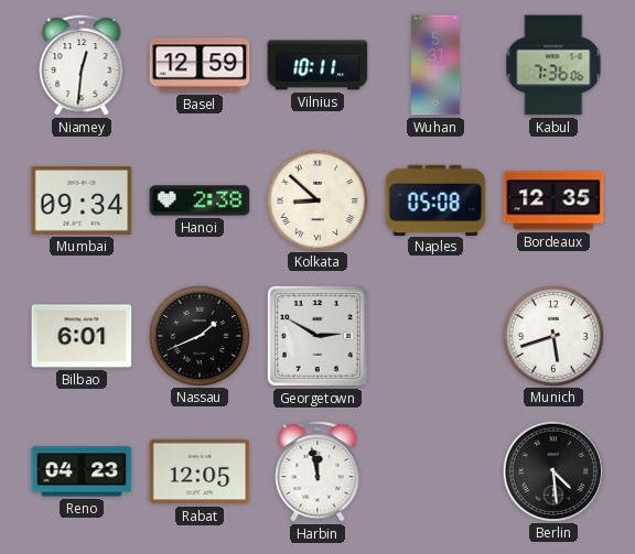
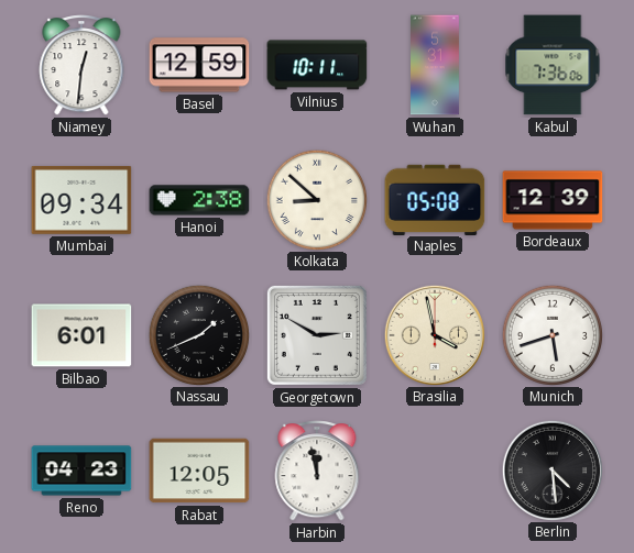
Bordeaux: 12:35 -> 12:39
Brasilia: none -> 3:58
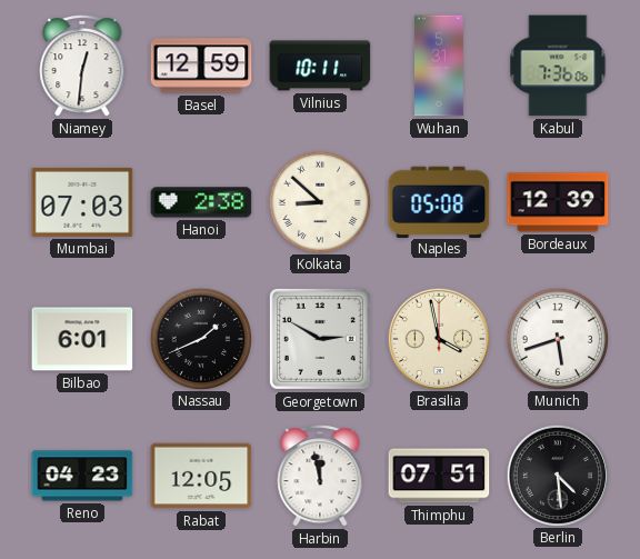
Mumbai: 09:34 -> 07:03
Thimphu: none -> 07:51
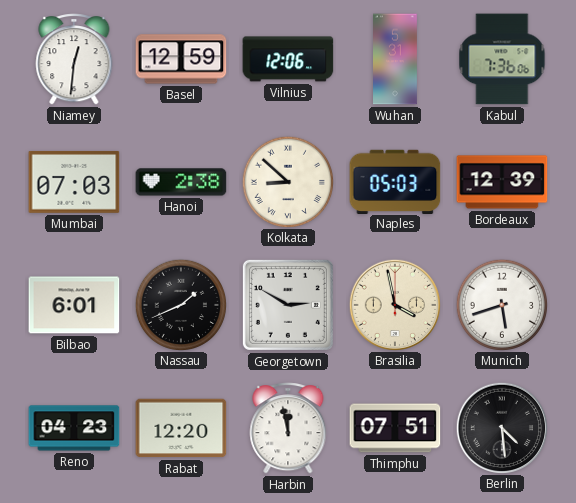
Vilnius: 10:11 -> 12:06
Naples: 05:08 -> 05:03
Rabat: 12:05 -> 12:20
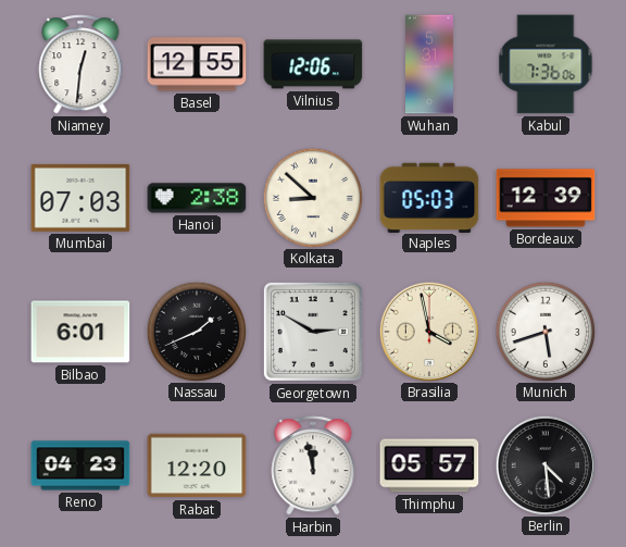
Basel: 12:59 -> 12:55
Thimphu: 07:51 -> 05:57
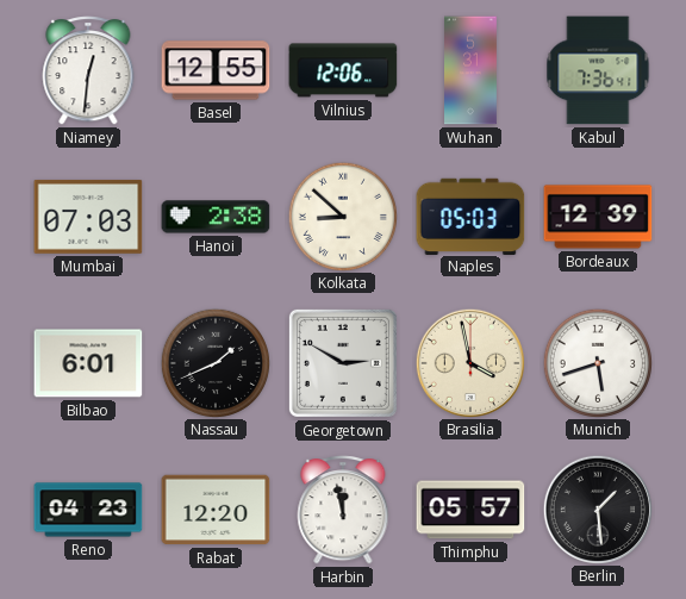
Kabul: 7:36:06 -> 7:36:41
Berlin: 4:29 -> 1:29
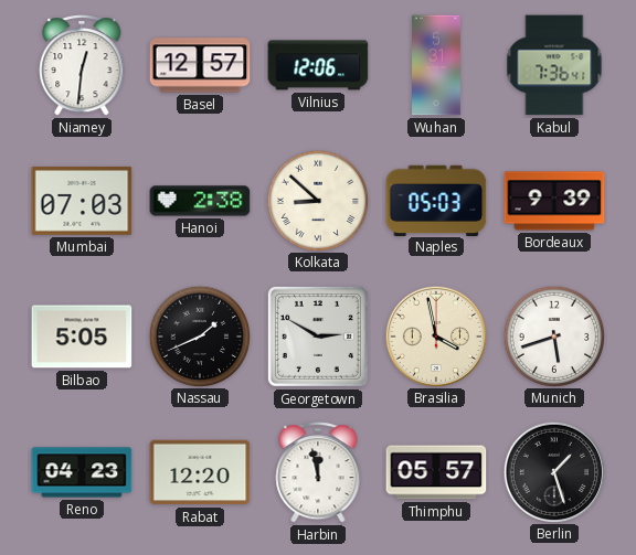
Basel: 12:55 -> 12:57
Bordeaux: 12:39 -> 9:39
Bilbao: 6:01 -> 5:05
Berlin: 1:29 -> 1:27
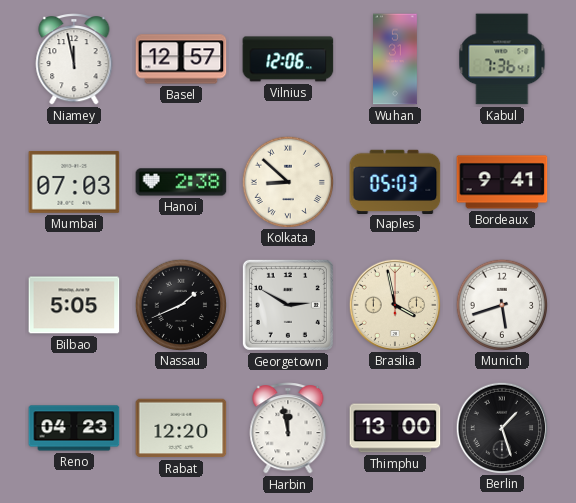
Niamey: 12:31 -> 11:58
Bordeaux: 9:39 -> 9:41
Thimphu: 05:57 -> 13:00
